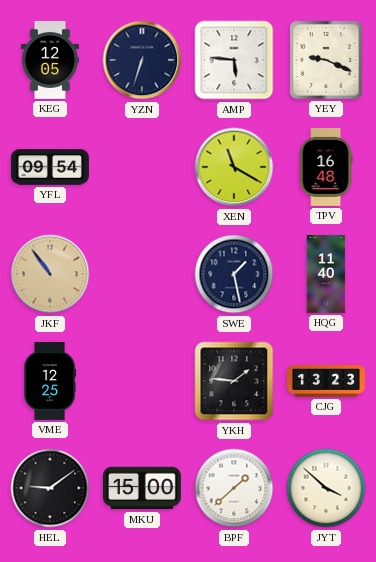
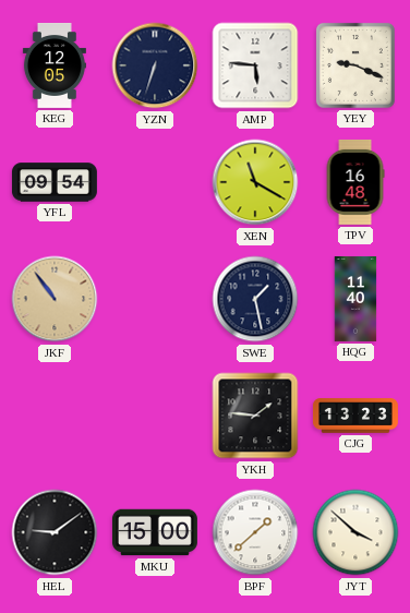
VME: 12:25 -> none
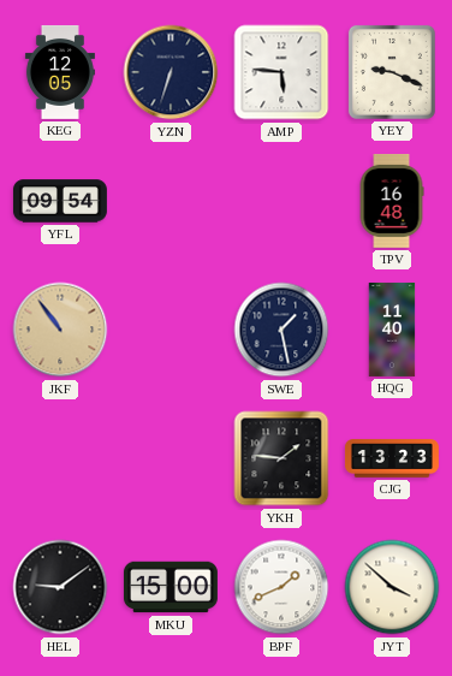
XEN: 11:20 -> none
BPF: 1:38 -> 1:41
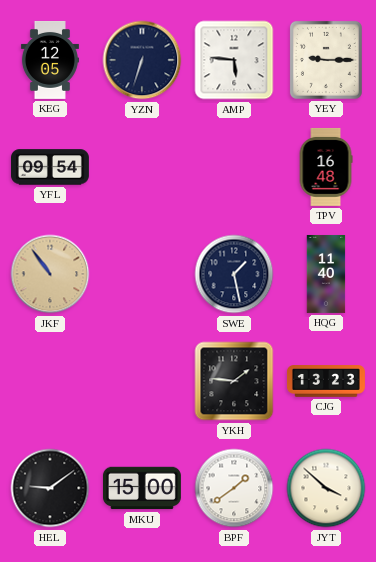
YEY: 9:19 -> 9:15
BPF: 1:41 -> 1:39
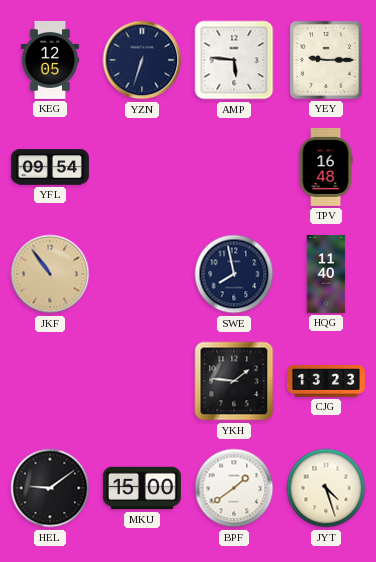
SWE: 1:28 -> 7:58
JYT: 3:52 -> 4:27
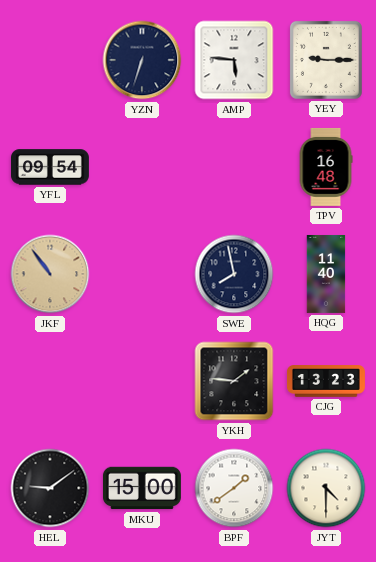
KEG: 12:05 -> none
JYT: 4:27 -> 4:30
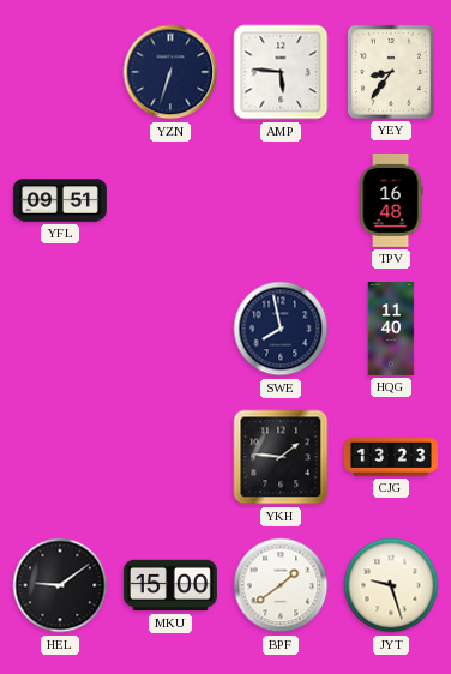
YEY: 9:15 -> 8:36
YFL: 09:54 -> 09:51
JKF: 10:54 -> none
JYT: 4:30 -> 9:27
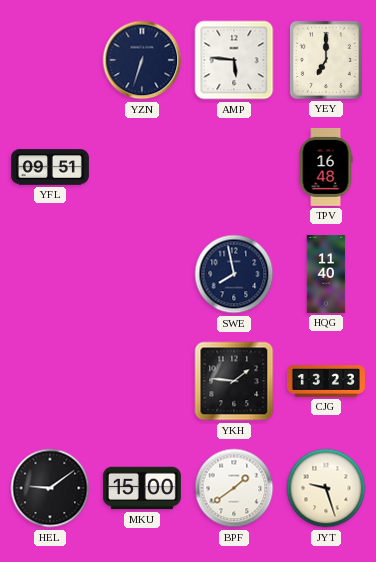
YEY: 8:36 -> 7:00
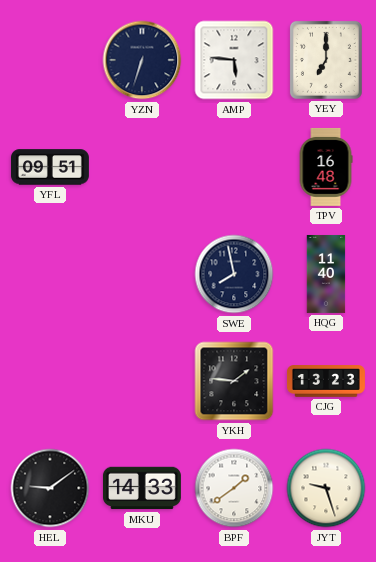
MKU: 15:00 -> 14:33
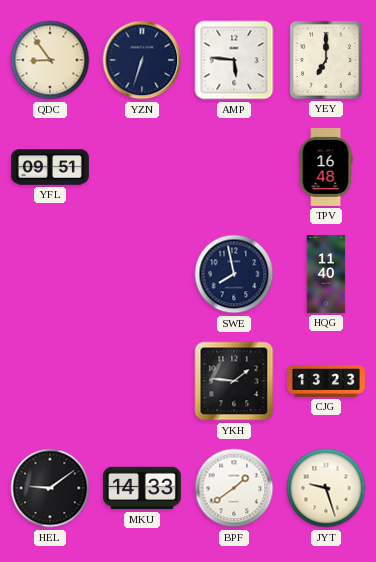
QDC: none -> 8:54
